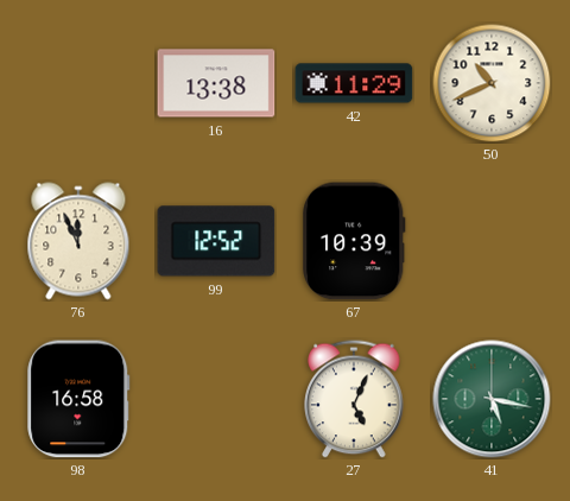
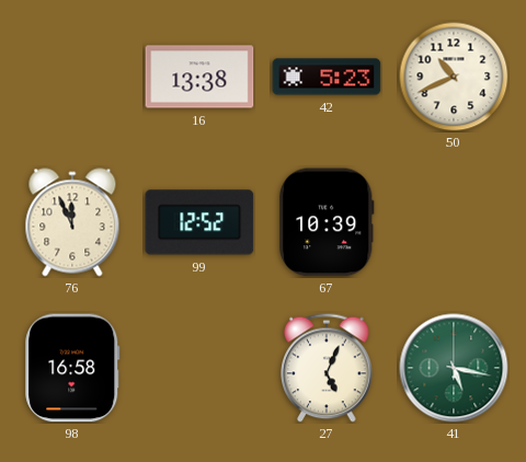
42: 11:29 -> 5:23
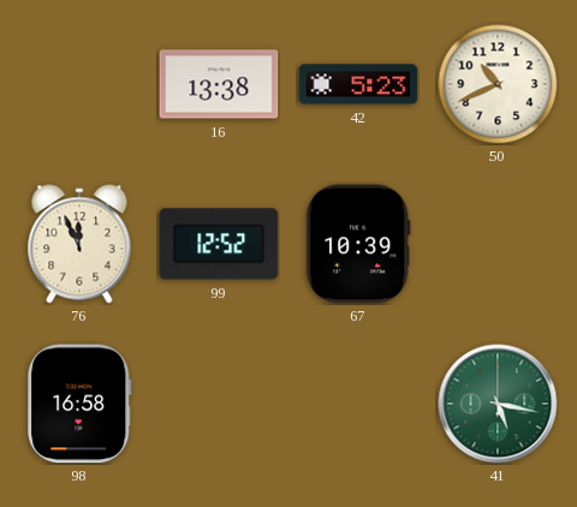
27: 5:04 -> none
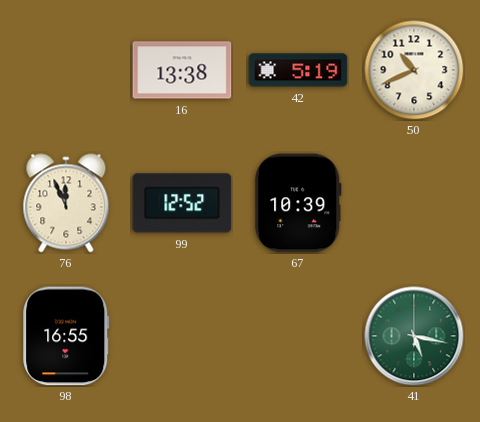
42: 5:23 -> 5:19
98: 16:58 -> 16:55
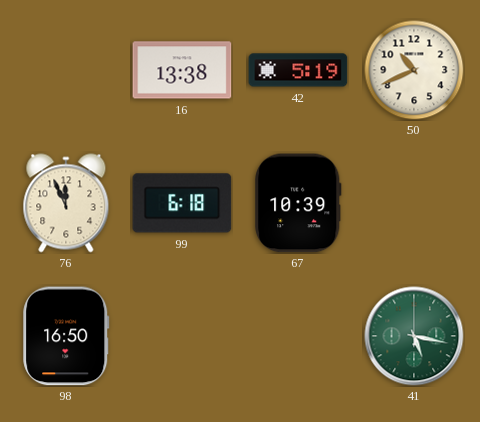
99: 12:52 -> 6:18
98: 16:55 -> 16:50
